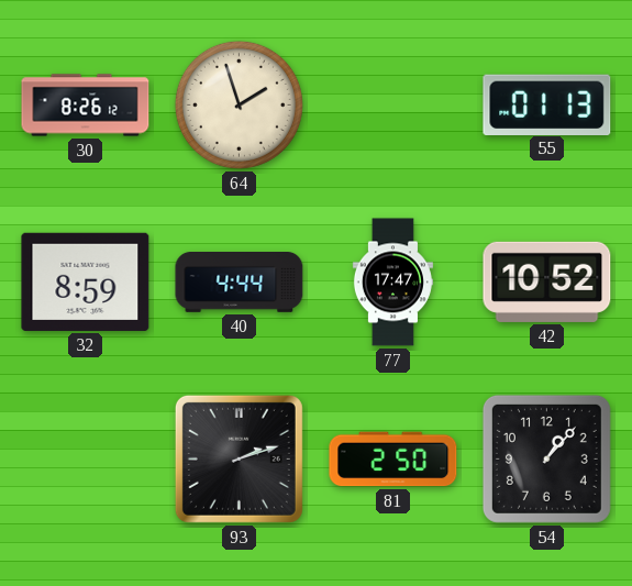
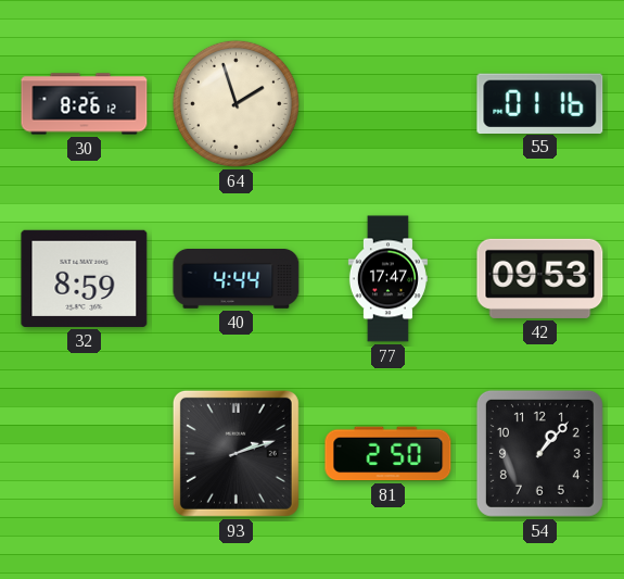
55: 01:13 -> 01:16
42: 10:52 -> 09:53
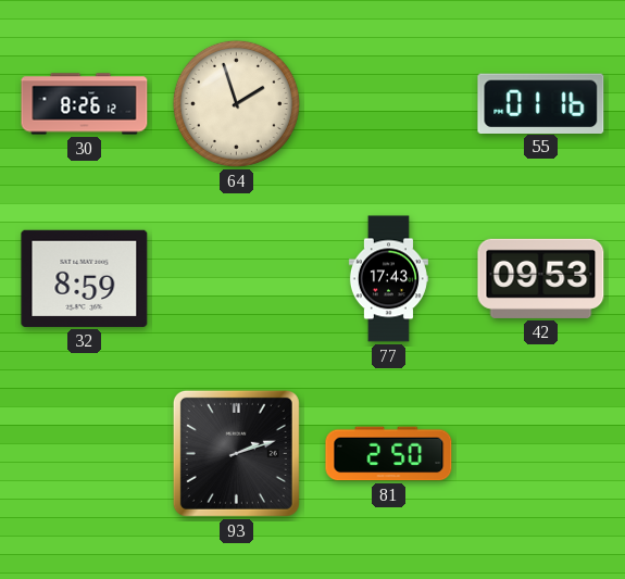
40: 4:44 -> none
77: 17:47 -> 17:43
54: 1:07 -> none
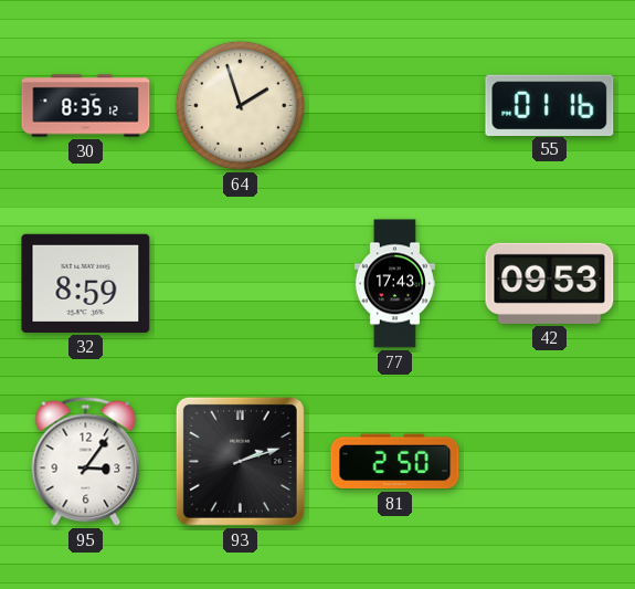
30: 8:26 -> 8:35
95: none -> 3:06
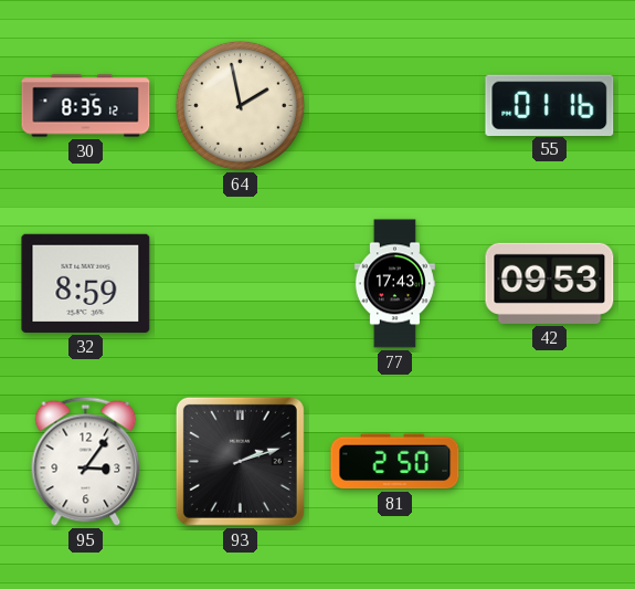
64: 1:57 -> 1:58
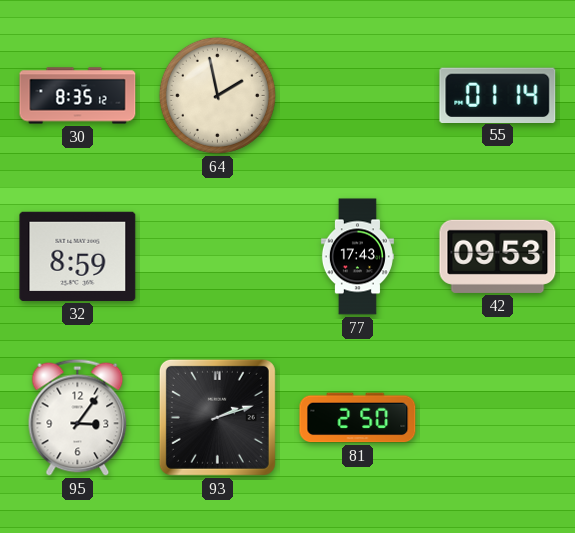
55: 01:16 -> 01:14
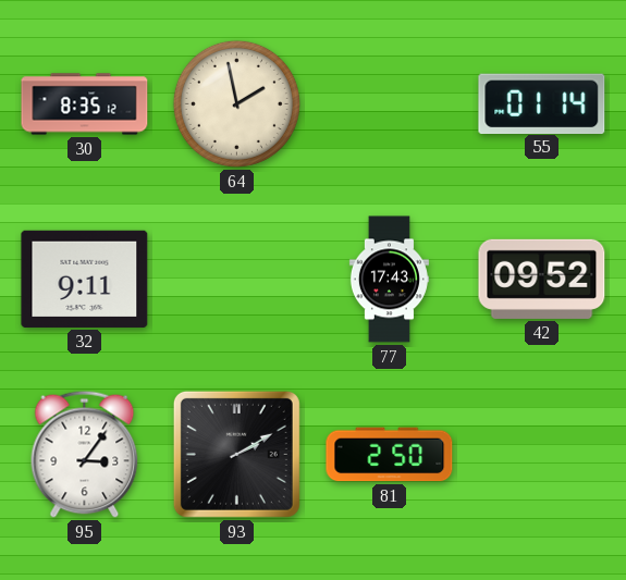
32: 8:59 -> 9:11
42: 09:53 -> 09:52
93: 2:12 -> 2:10
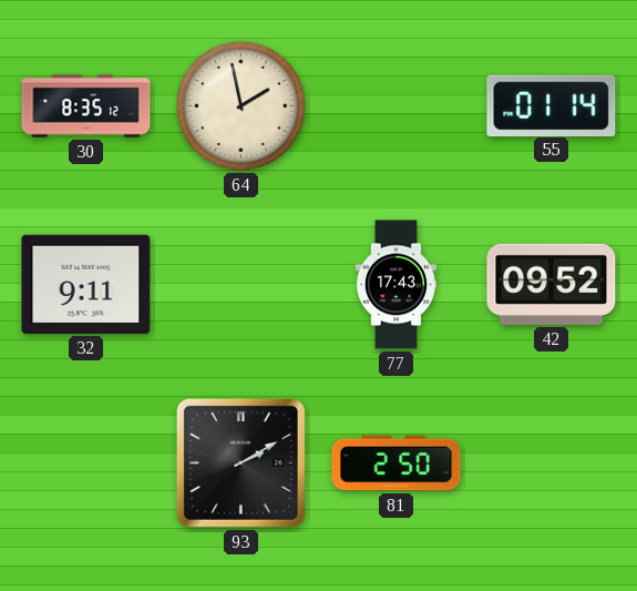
95: 3:06 -> none
